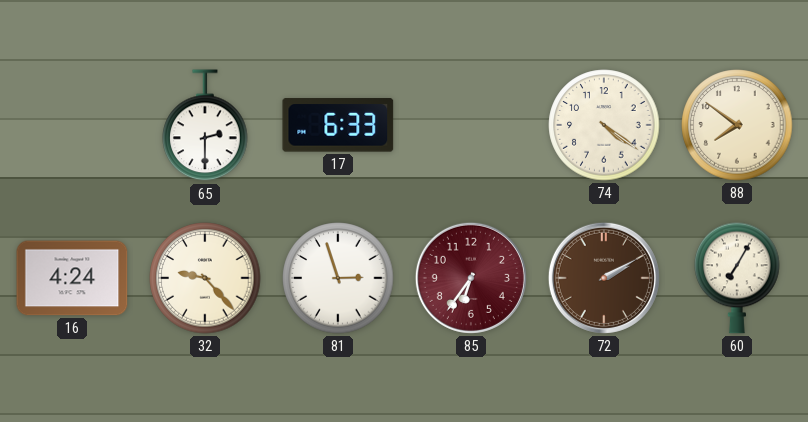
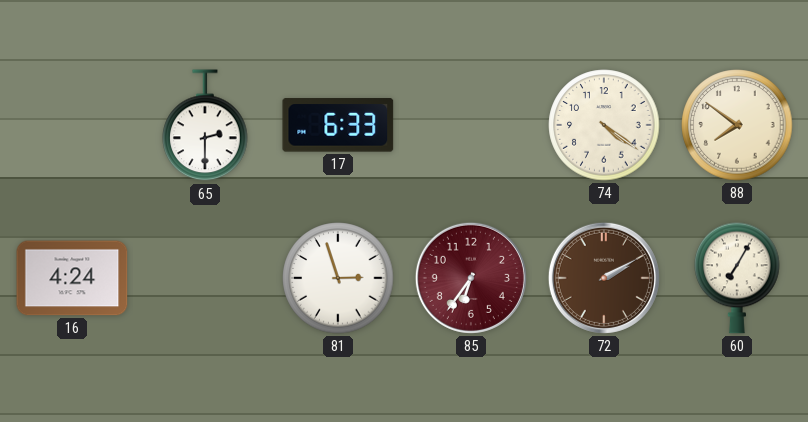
32: 9:23 -> none
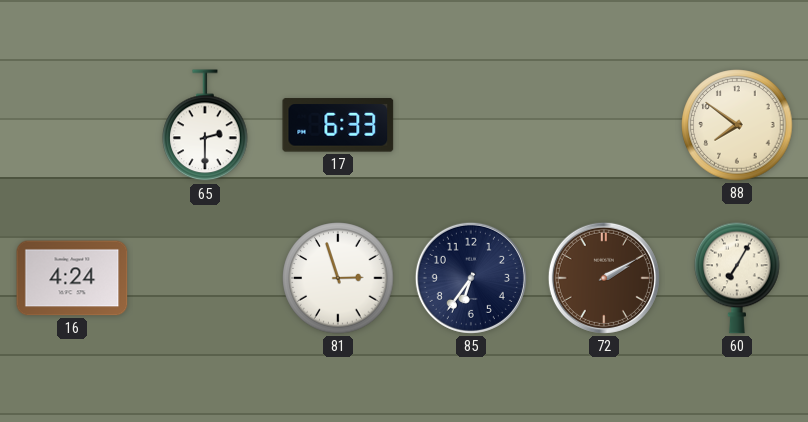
74: 4:21 -> none
85 dial: burgundy -> navy
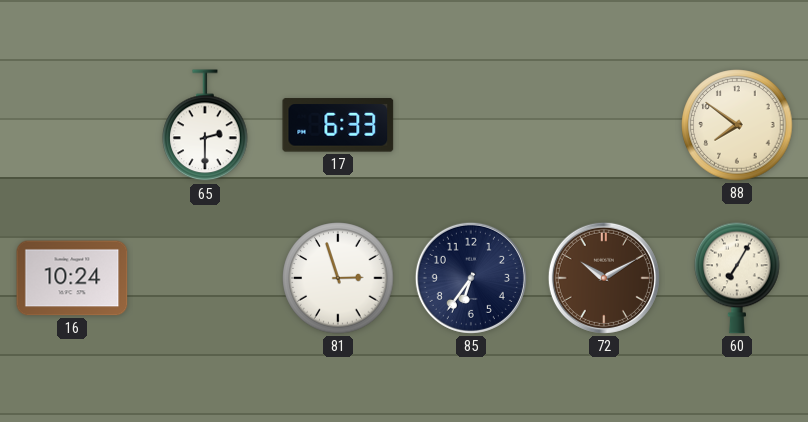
16: 4:24 -> 10:24
72: 2:10 -> 10:10
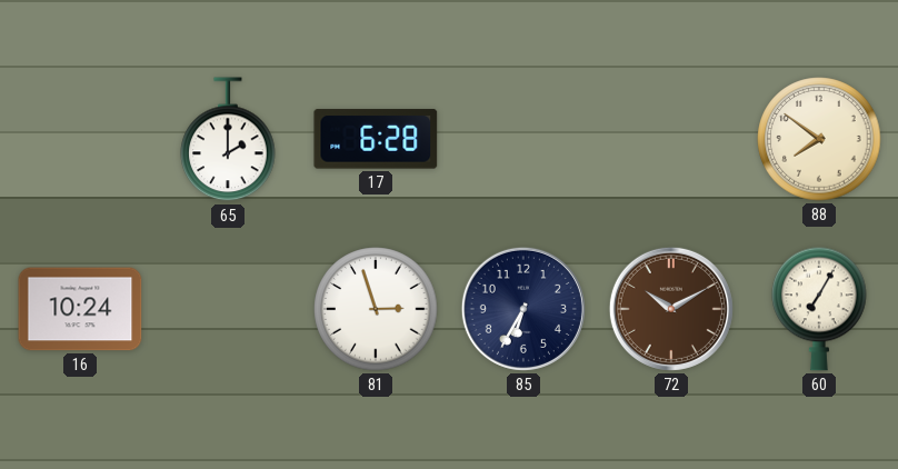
65: 2:30 -> 2:00
17: 6:33 -> 6:28
85: 6:36 -> 6:35
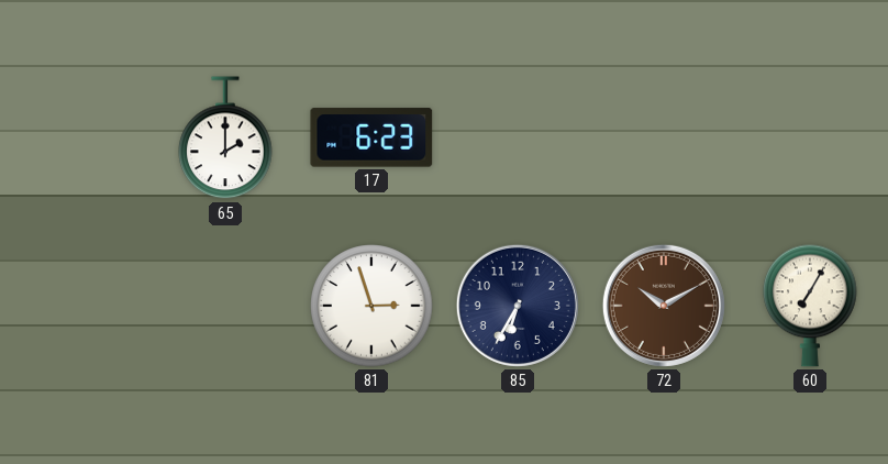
17: 6:28 -> 6:23
88: 7:51 -> none
16: 10:24 -> none
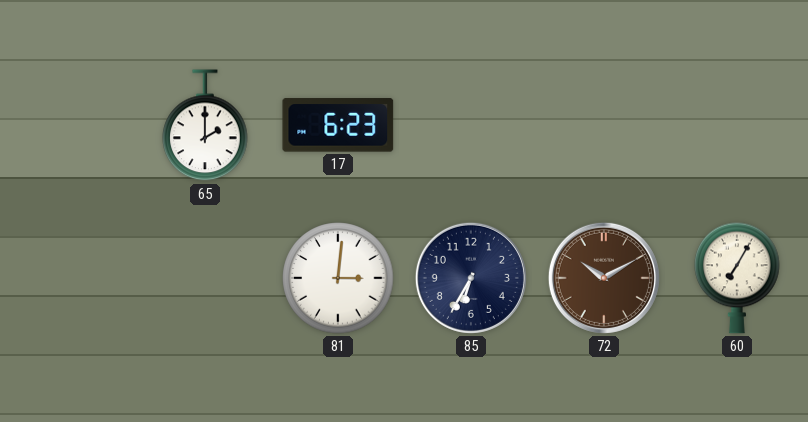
81: 2:57 -> 3:01
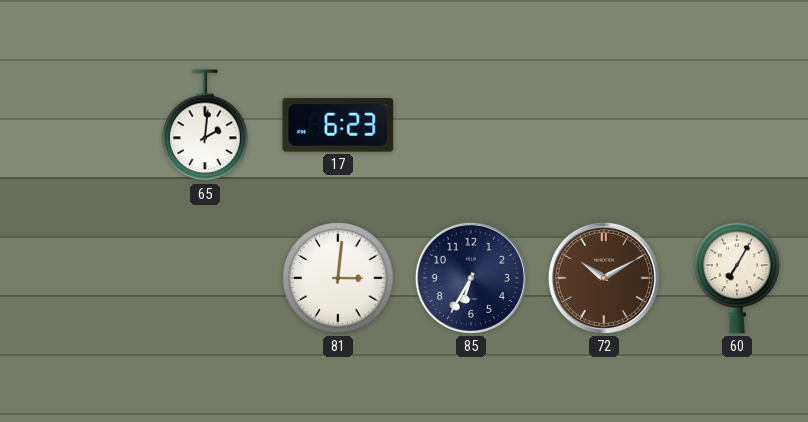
65: 2:00 -> 2:01
